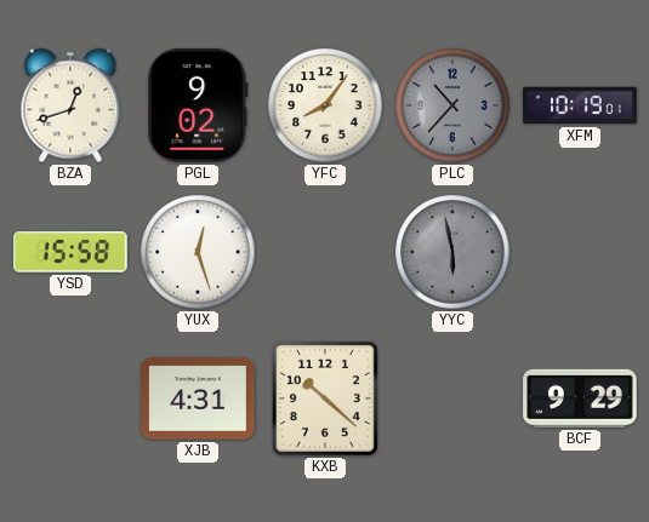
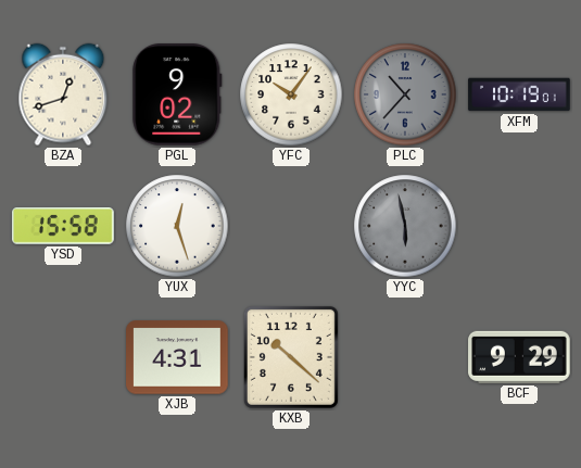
YFC: 8:06 -> 10:06
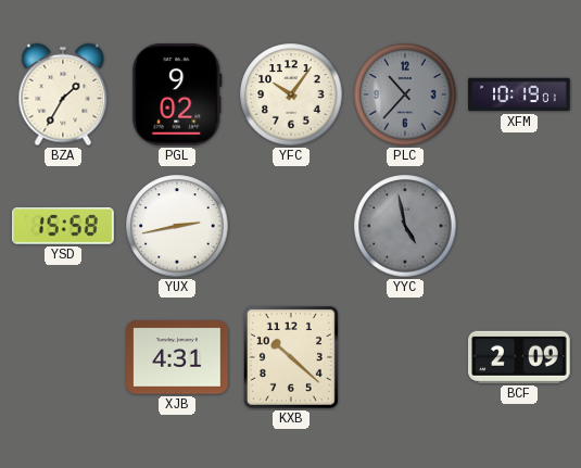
BZA: 12:42 -> 1:35
YUX: 12:27 -> 2:43
YYC: 5:58 -> 4:58
BCF: 9:29 -> 2:09
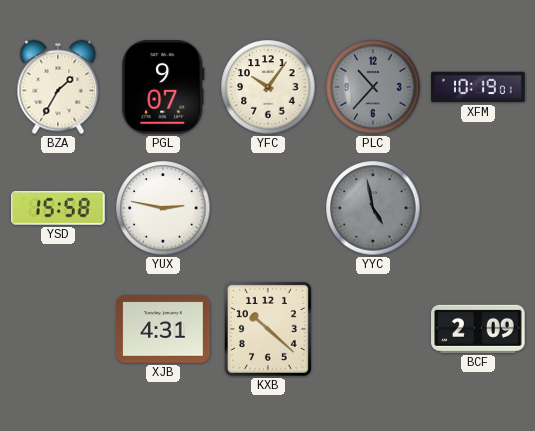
PGL: 9:02 -> 9:07
YUX: 2:43 -> 2:47
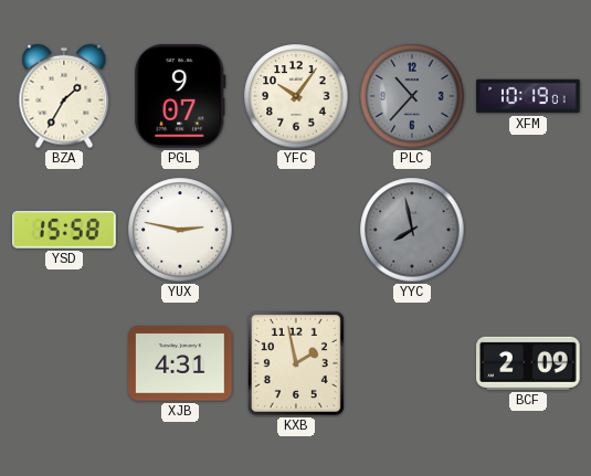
YYC: 4:58 -> 7:58
KXB: 10:22 -> 1:58
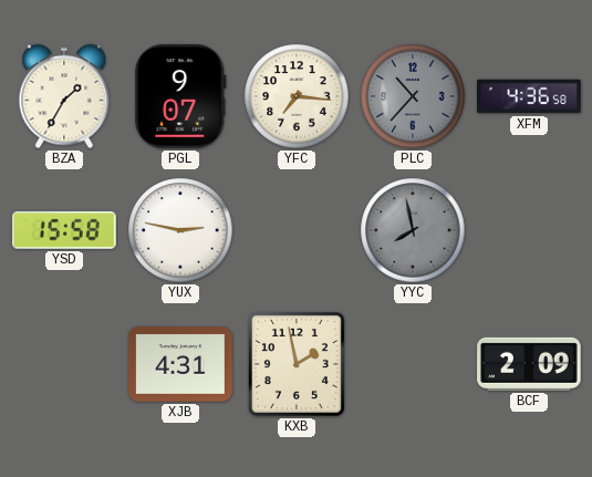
YFC: 10:06 -> 7:16
XFM: 10:19 -> 4:36
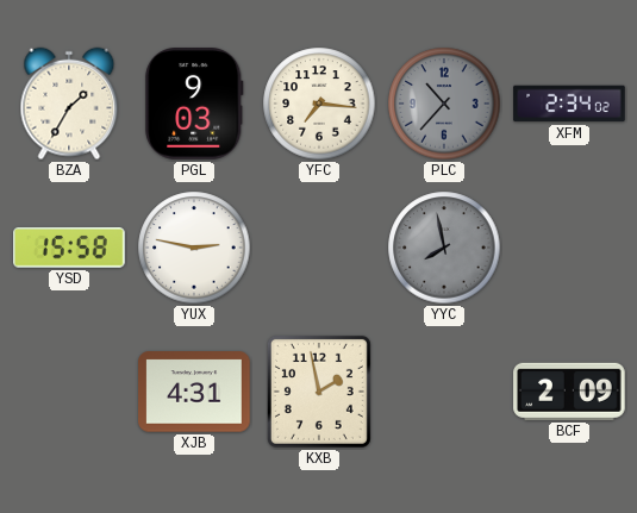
PGL: 9:07 -> 9:03
XFM: 4:36 -> 2:34
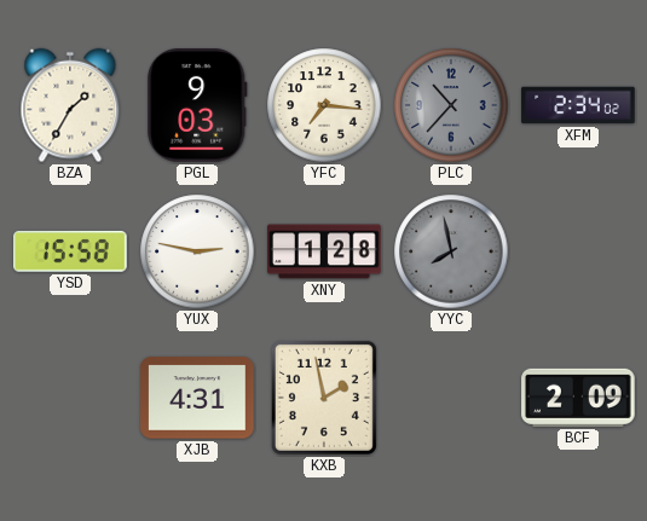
XNY: none -> 1:28
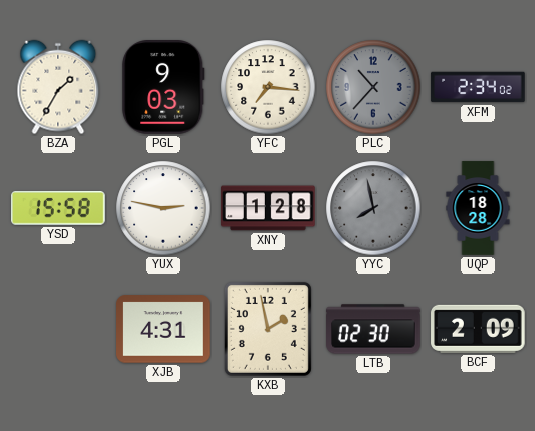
UQP: none -> 18:28
LTB: none -> 02:30
